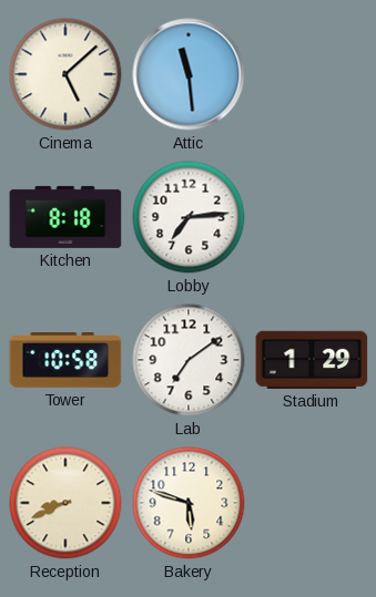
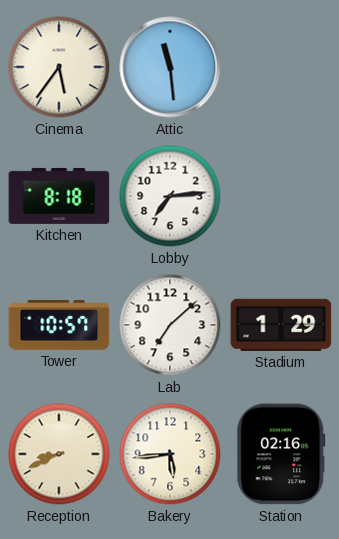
Cinema: 5:08 -> 5:36
Tower: 10:58 -> 10:57
Lab: 7:09 -> 7:08
Bakery: 5:48 -> 5:44
Station: none -> 02:16
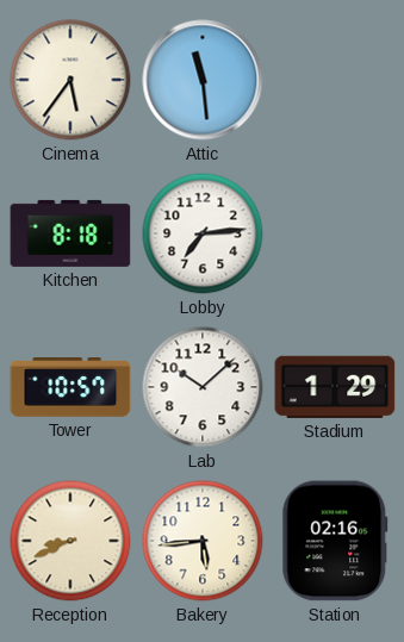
Lab: 7:08 -> 10:08
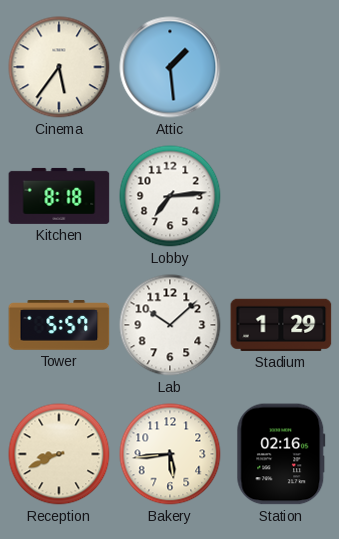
Attic: 11:29 -> 1:29
Tower: 10:57 -> 5:57
